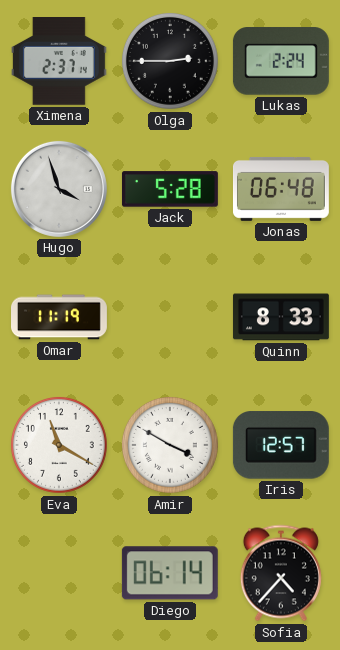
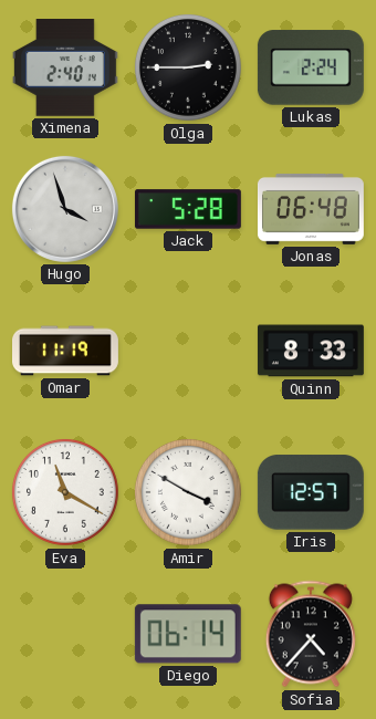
Ximena: 2:37 -> 2:40
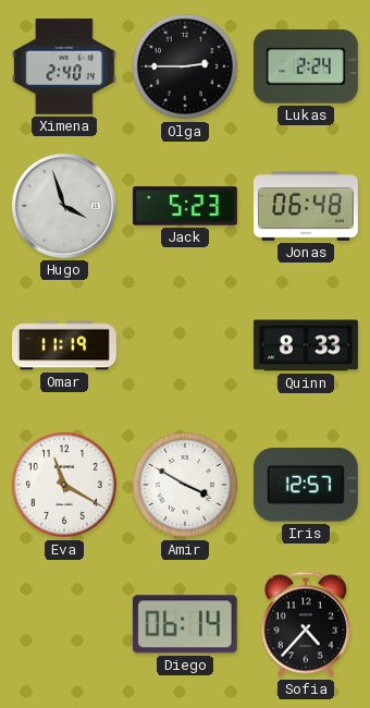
Jack: 5:28 -> 5:23
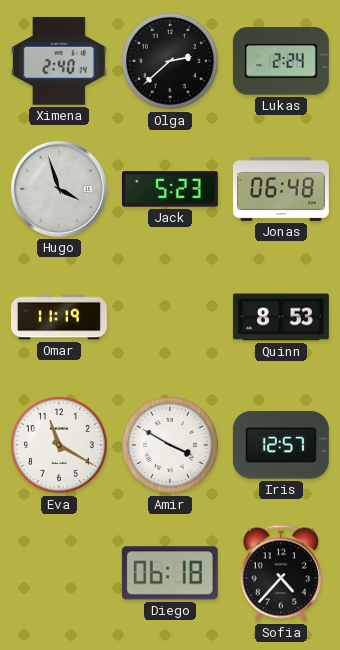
Olga: 2:45 -> 2:38
Quinn: 8:33 -> 8:53
Diego: 06:14 -> 06:18
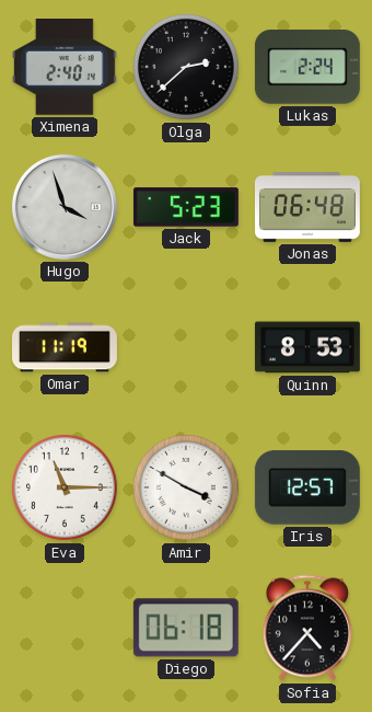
Eva: 11:20 -> 11:15
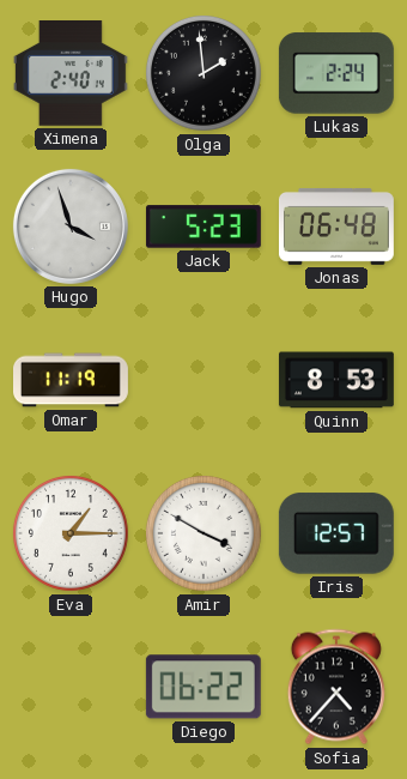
Olga: 2:38 -> 1:59
Eva: 11:15 -> 1:15
Diego: 06:18 -> 06:22
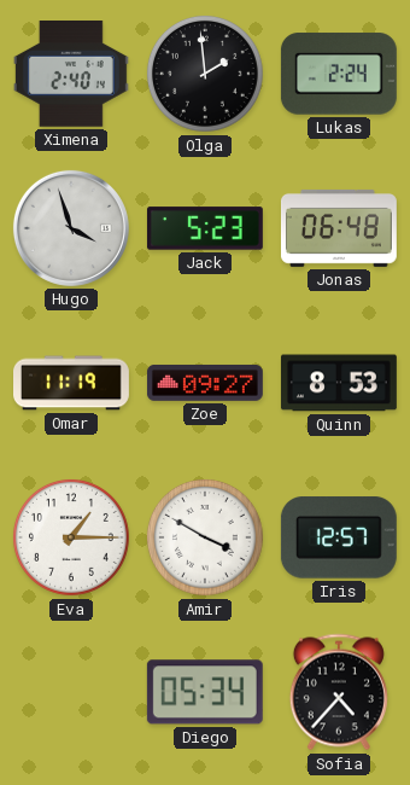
Zoe: none -> 09:27
Diego: 06:22 -> 05:34
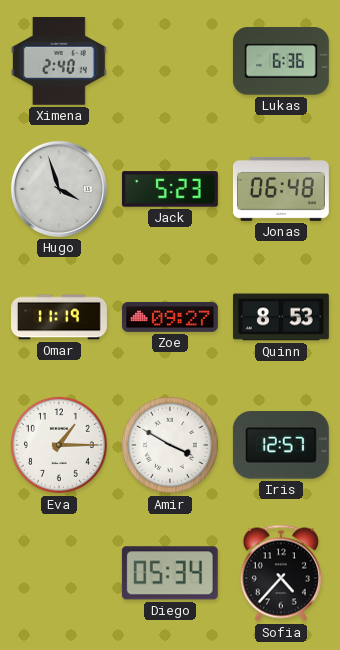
Olga: 1:59 -> none
Lukas: 2:24 -> 6:36
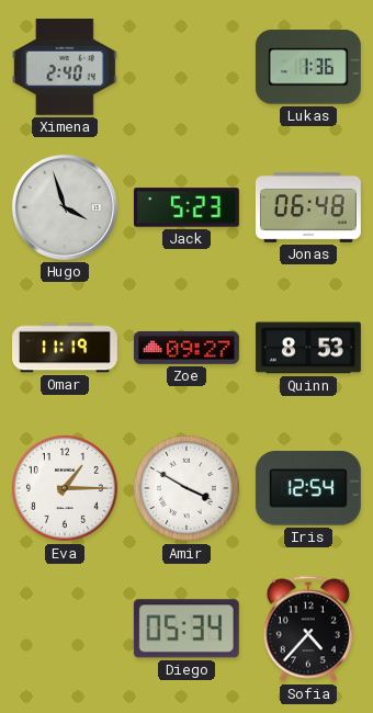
Lukas: 6:36 -> 1:36
Iris: 12:57 -> 12:54
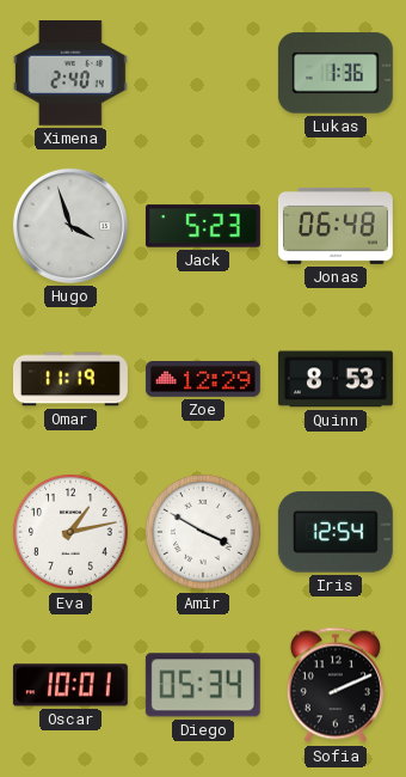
Zoe: 09:27 -> 12:29
Eva: 1:15 -> 1:13
Oscar: none -> 10:01
Sofia: 4:37 -> 2:11
